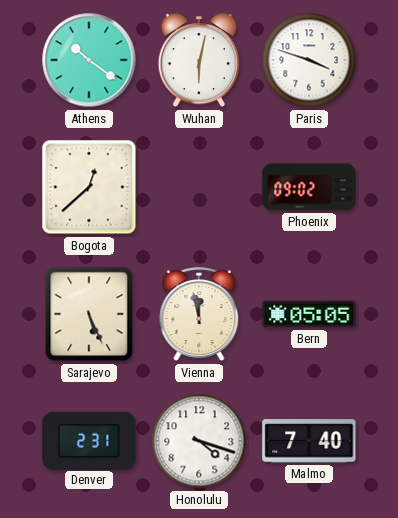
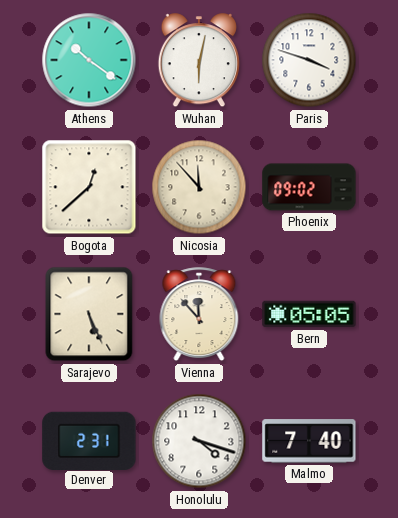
Nicosia: none -> 11:53
Vienna: 11:58 -> 11:53
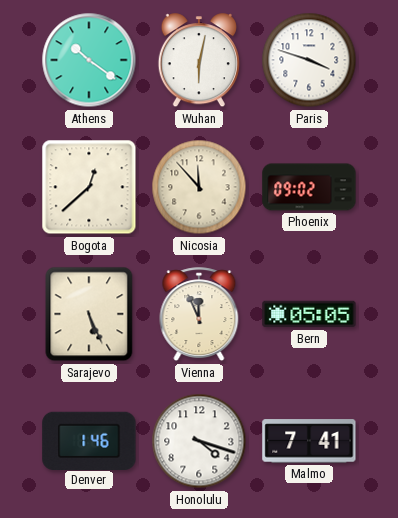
Vienna: 11:53 -> 11:56
Denver: 2:31 -> 1:46
Malmo: 7:40 -> 7:41
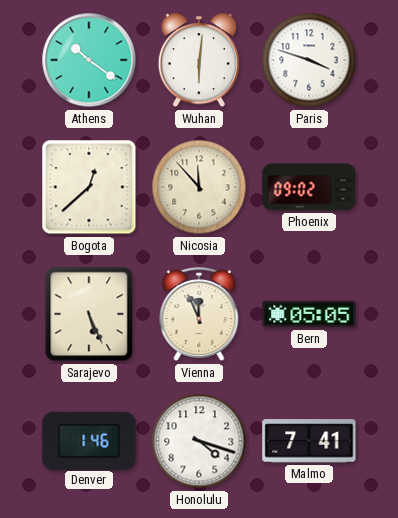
Wuhan: 6:02 -> 6:01
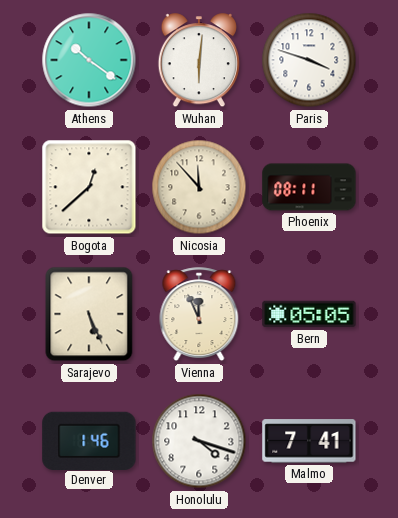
Phoenix: 09:02 -> 08:11
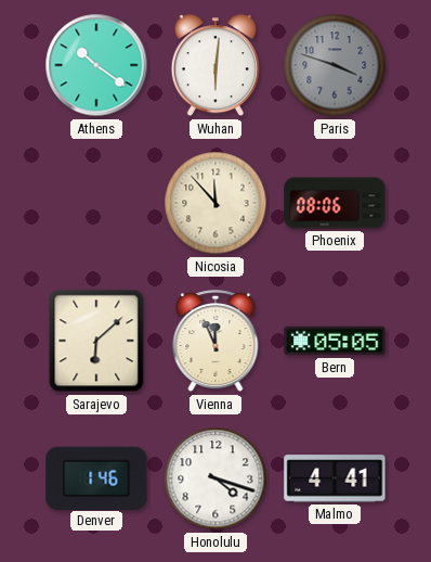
Paris dial: white -> grey
Bogota: 12:38 -> none
Phoenix: 08:11 -> 08:06
Sarajevo: 5:26 -> 6:08
Malmo: 7:41 -> 4:41
